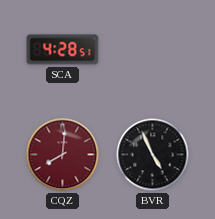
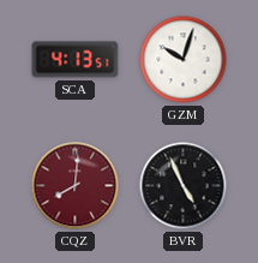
SCA: 4:28 -> 4:13
GZM: none -> 10:03
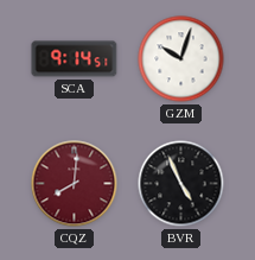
SCA: 4:13 -> 9:14
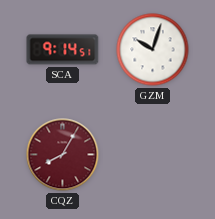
CQZ: 8:01 -> 8:05
BVR: 4:56 -> none
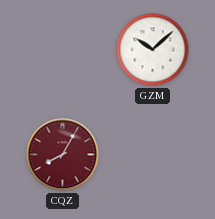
SCA: 9:14 -> none
GZM: 10:03 -> 10:08
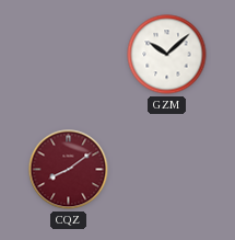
CQZ: 8:05 -> 8:09
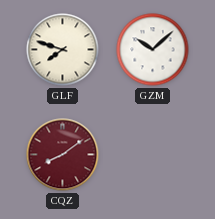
GLF: none -> 7:48
